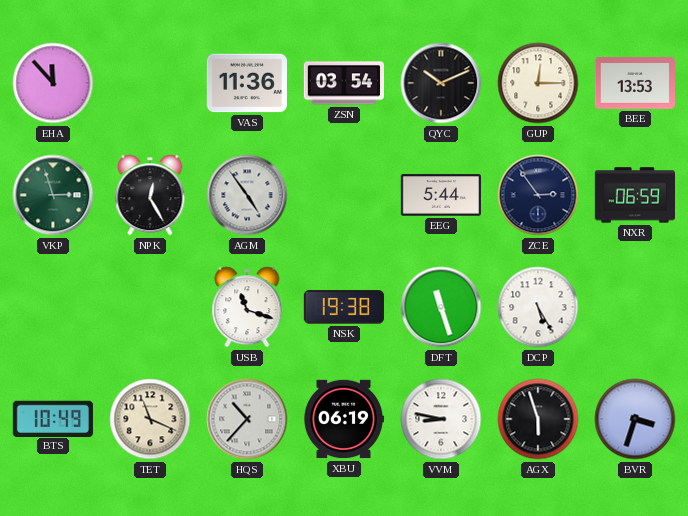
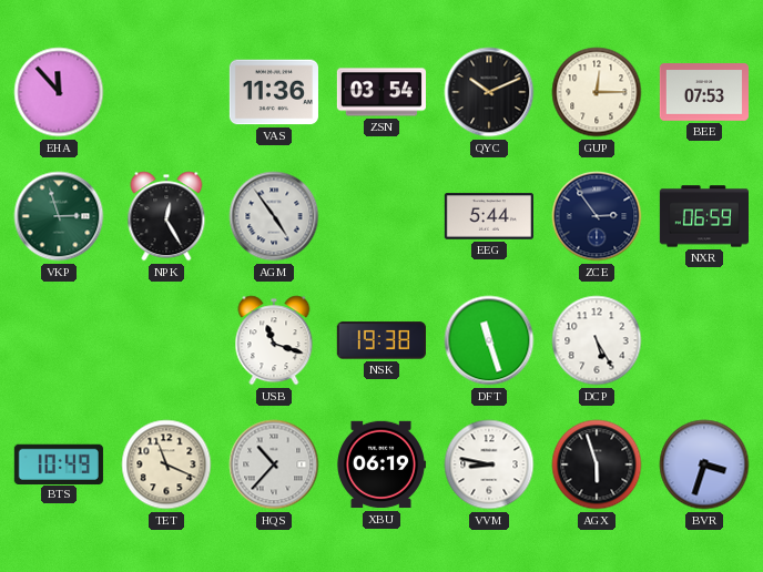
BEE: 13:53 -> 07:53
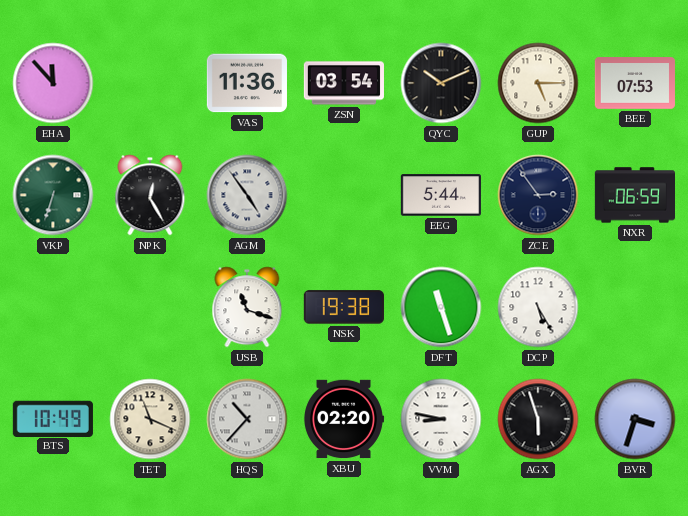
GUP: 12:15 -> 5:15
VKP: 2:57 -> 6:33
XBU: 06:19 -> 02:20
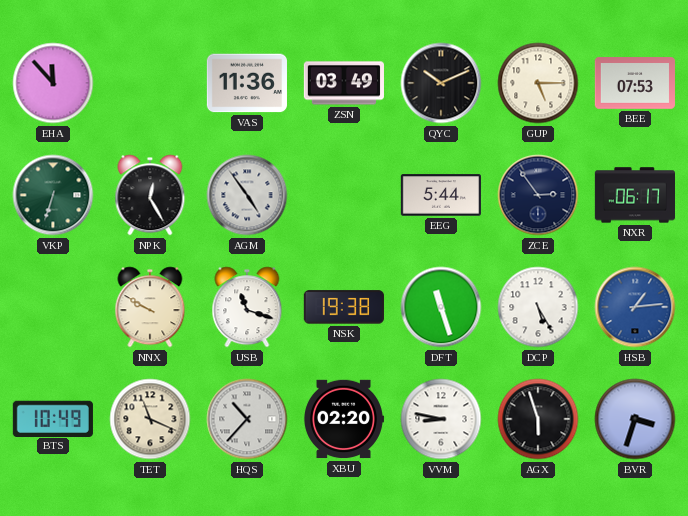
ZSN: 03:54 -> 03:49
NXR: 06:59 -> 06:17
NNX: none -> 9:50
HSB: none -> 1:14
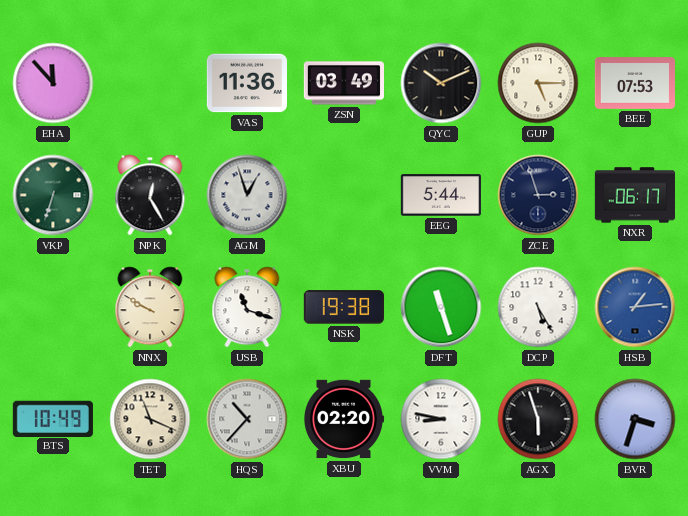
AGM: 4:54 -> 12:57
ZCE: 2:54 -> 2:57
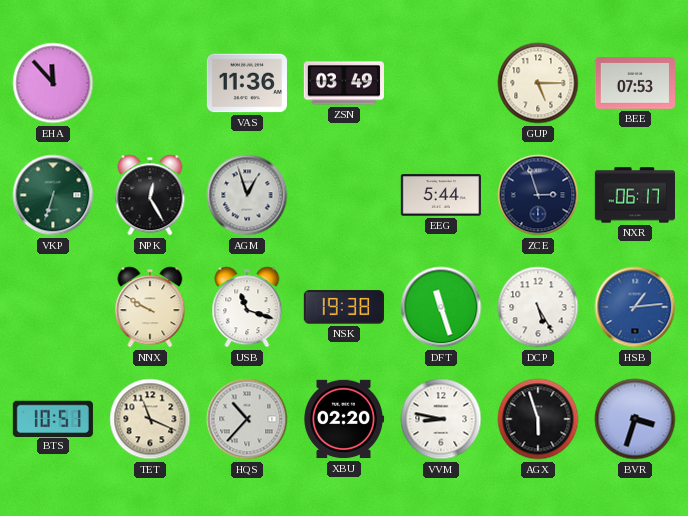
QYC: 10:11 -> none
BTS: 10:49 -> 10:51
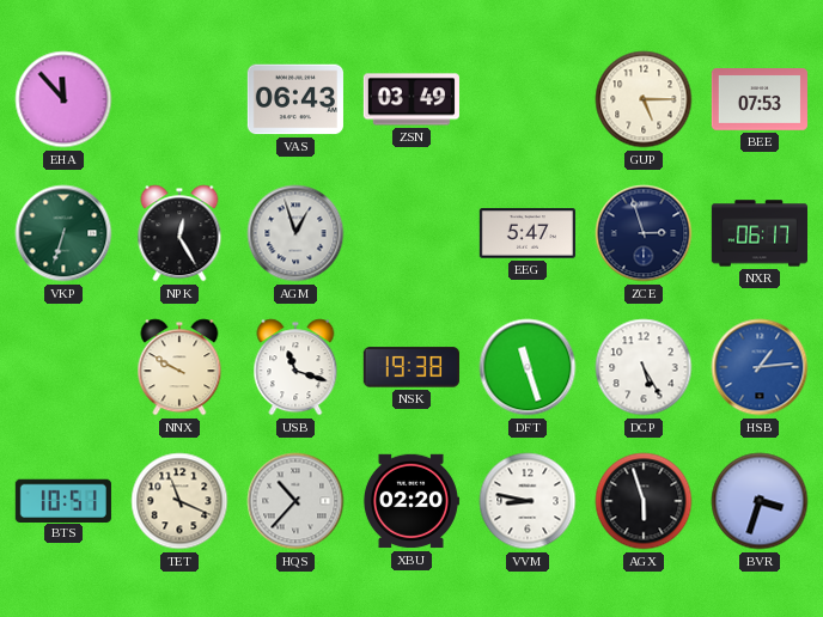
VAS: 11:36 -> 06:43
EEG: 5:44 -> 5:47
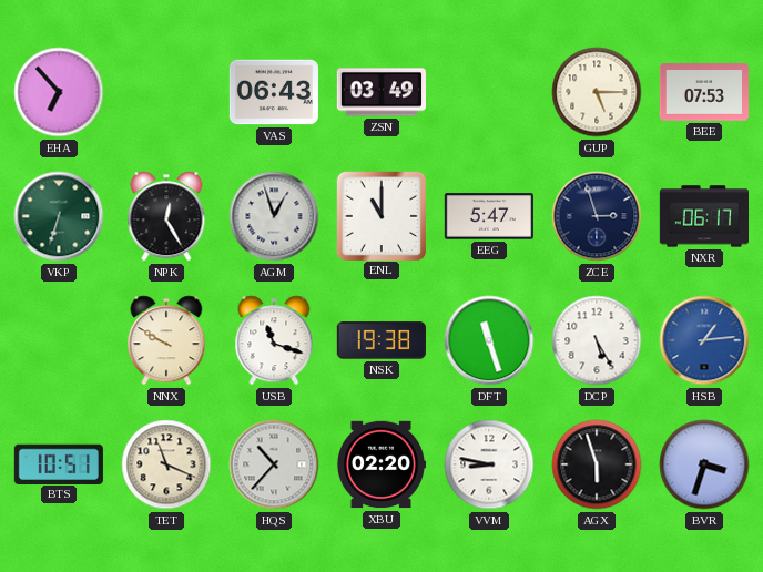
EHA: 11:53 -> 6:53
ENL: none -> 11:00
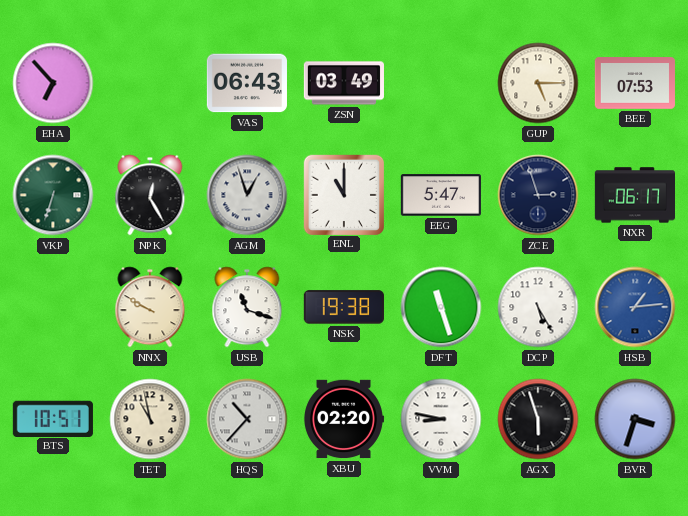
TET: 11:19 -> 10:58
